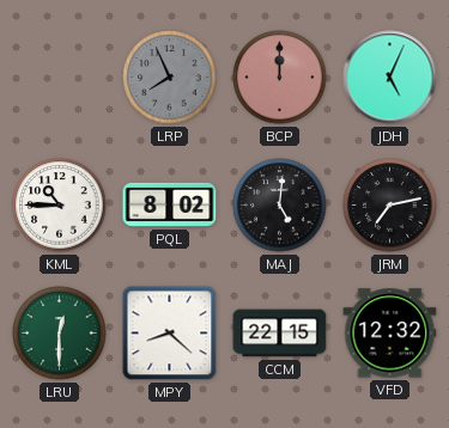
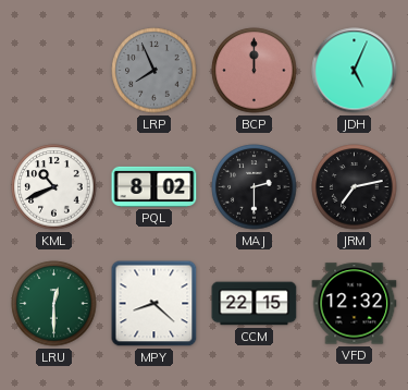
KML: 10:45 -> 10:41
MAJ: 5:01 -> 2:30
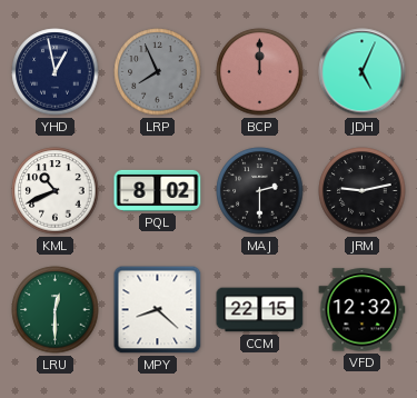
YHD: none -> 12:58
JRM: 7:13 -> 9:13
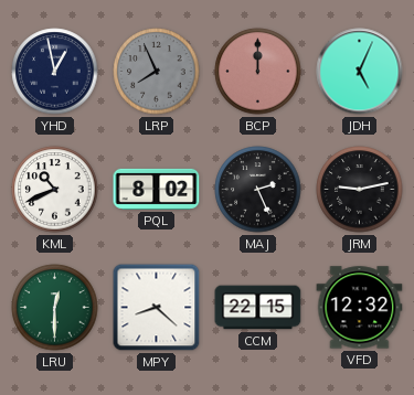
MAJ: 2:30 -> 2:26
